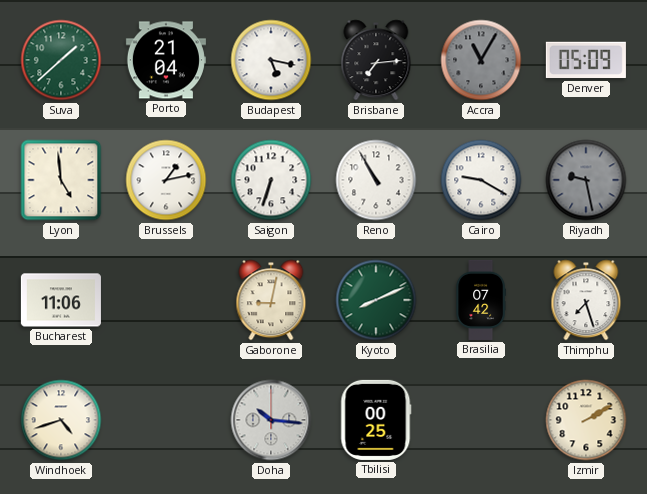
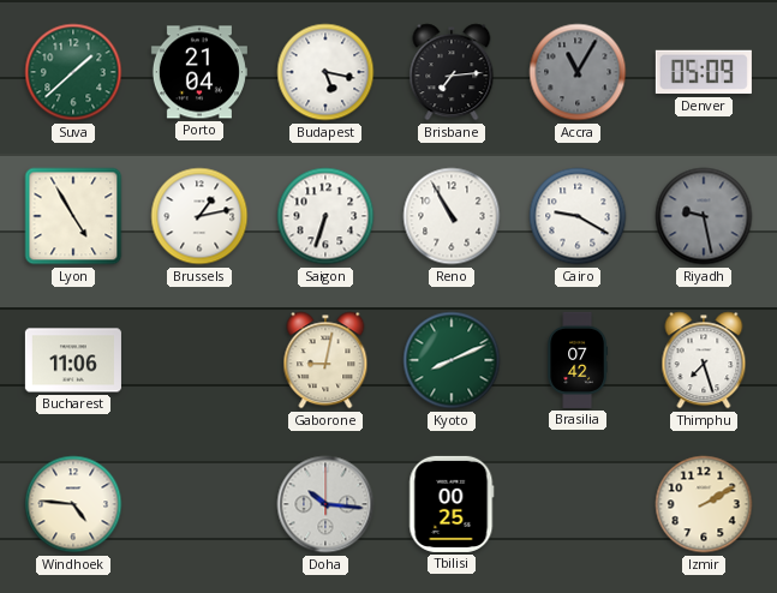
Lyon: 4:59 -> 4:55
Windhoek: 4:42 -> 4:46
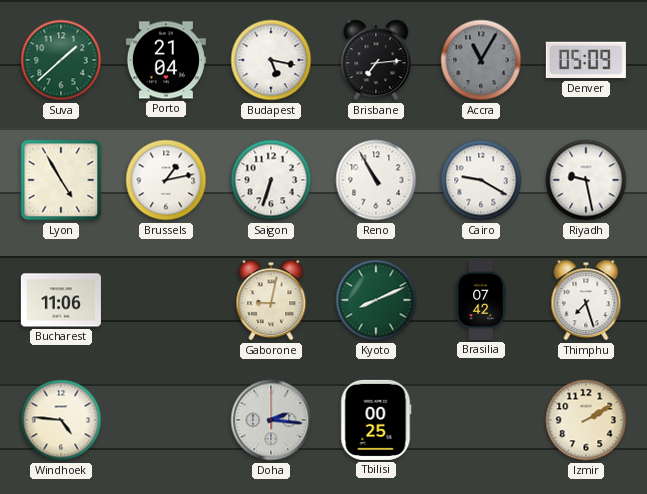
Riyadh dial: grey -> white
Doha: 10:16 -> 2:16
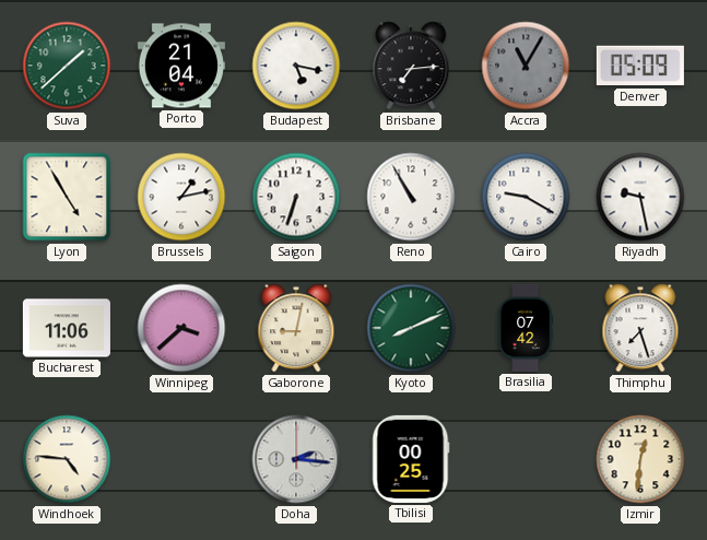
Winnipeg: none -> 3:38
Izmir: 2:10 -> 12:31
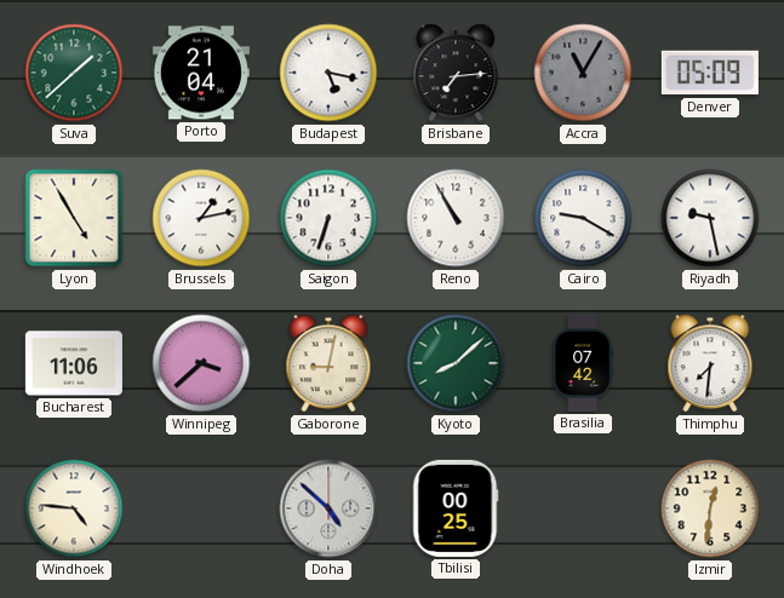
Kyoto: 8:11 -> 8:08
Thimphu: 7:27 -> 7:31
Doha: 2:16 -> 4:52
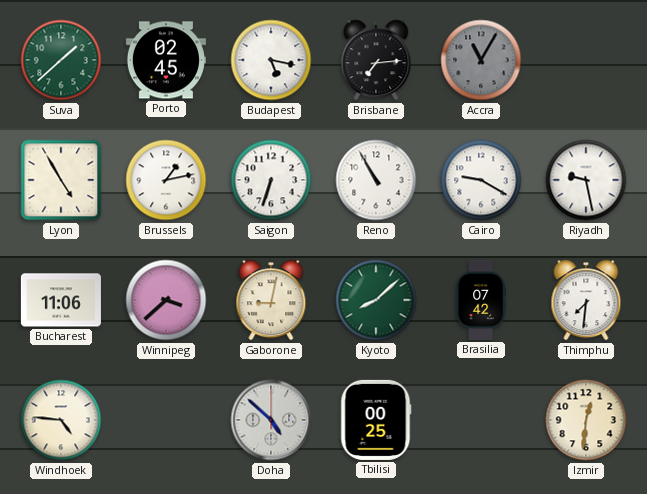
Porto: 21:04 -> 02:45
Denver: 05:09 -> none
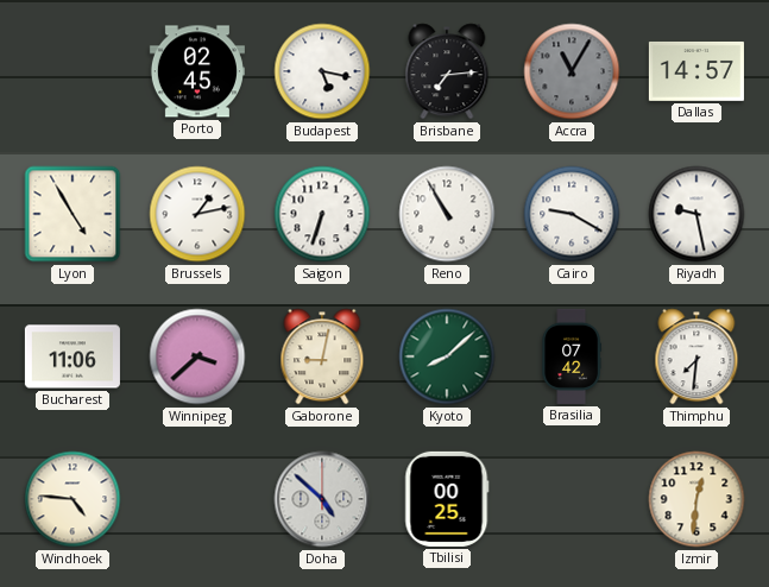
Suva: 1:38 -> none
Dallas: none -> 14:57
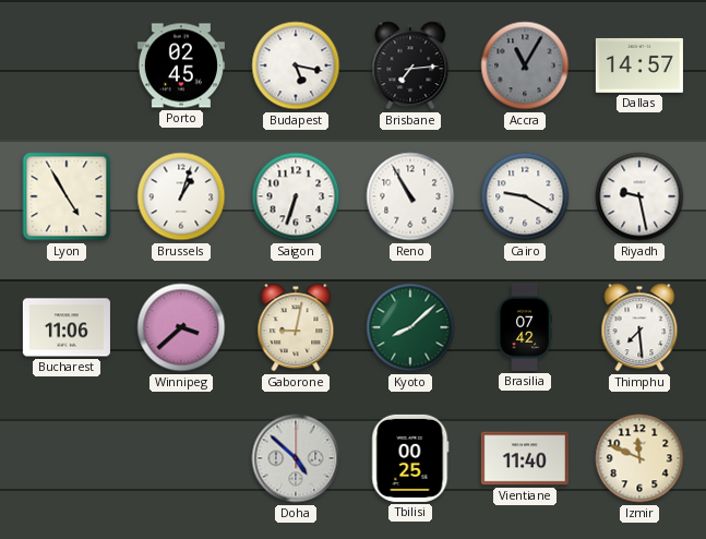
Brussels: 1:13 -> 1:03
Thimphu: 7:31 -> 7:29
Windhoek: 4:46 -> none
Vientiane: none -> 11:40
Izmir: 12:31 -> 11:49
